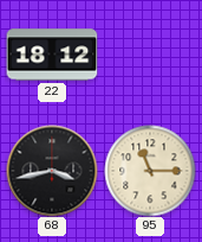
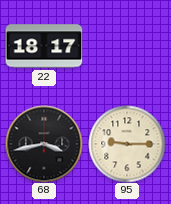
22: 18:12 -> 18:17
95: 11:15 -> 9:15
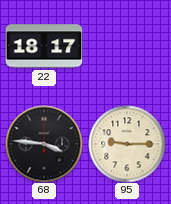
68: 3:43 -> 3:46
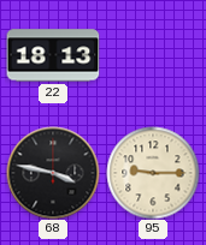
22: 18:17 -> 18:13
68: 3:46 -> 3:47
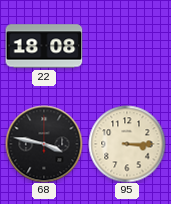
22: 18:13 -> 18:08
95: 9:15 -> 3:15
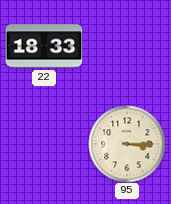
22: 18:08 -> 18:33
68: 3:47 -> none
